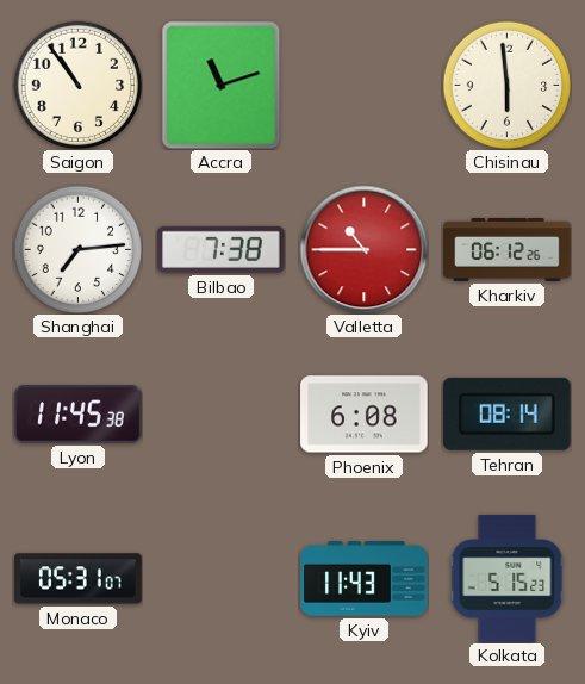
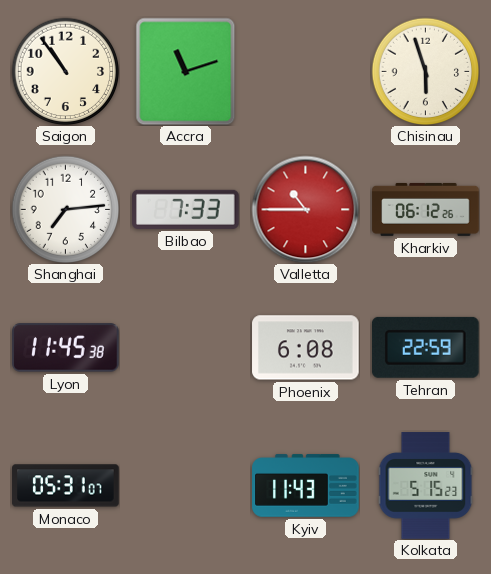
Chisinau: 5:59 -> 5:57
Bilbao: 7:38 -> 7:33
Tehran: 08:14 -> 22:59
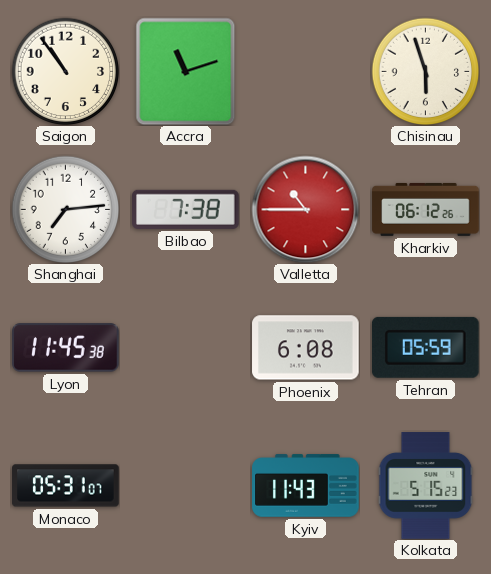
Bilbao: 7:33 -> 7:38
Tehran: 22:59 -> 05:59
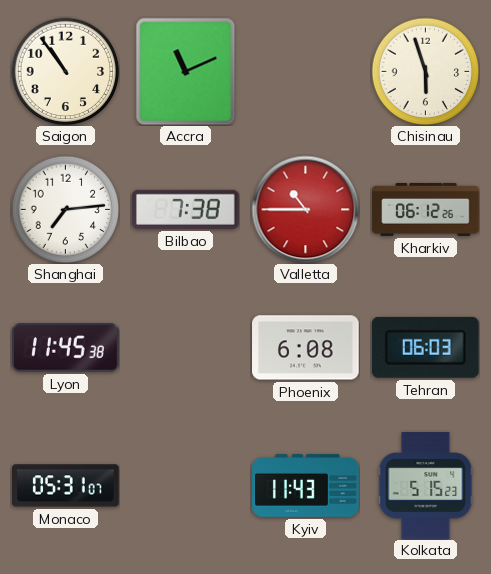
Accra: 11:12 -> 11:11
Tehran: 05:59 -> 06:03
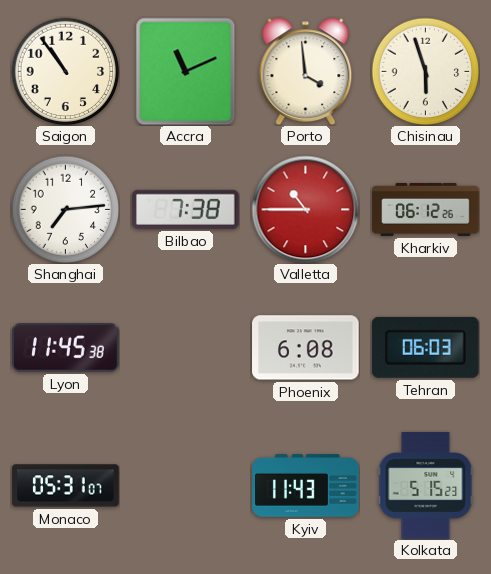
Porto: none -> 3:59
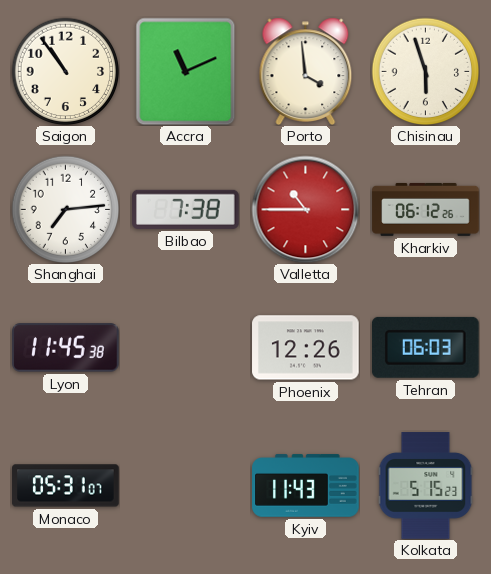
Phoenix: 6:08 -> 12:26
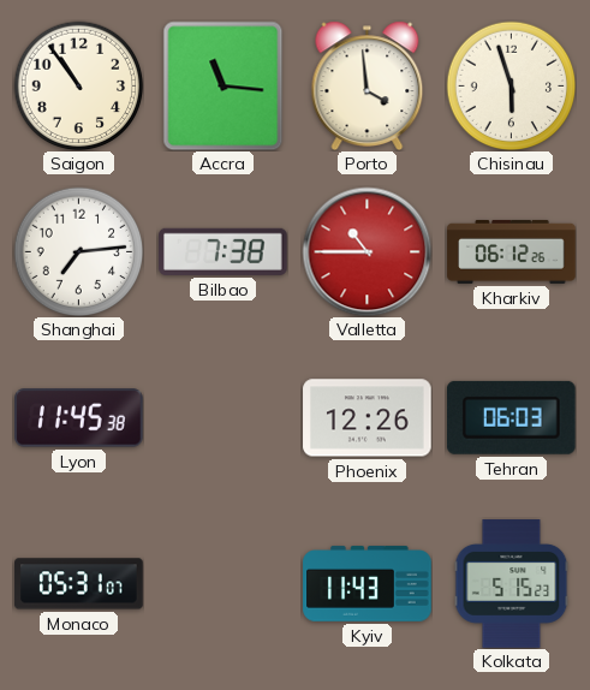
Accra: 11:11 -> 11:16
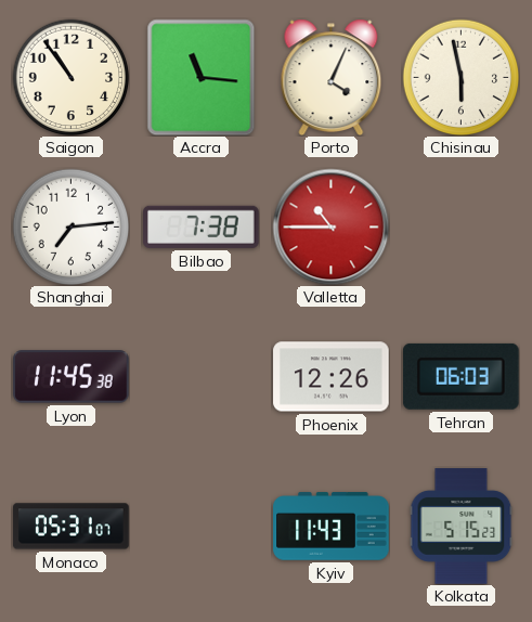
Porto: 3:59 -> 4:04
Chisinau: 5:57 -> 5:58
Kharkiv: 06:12 -> none
